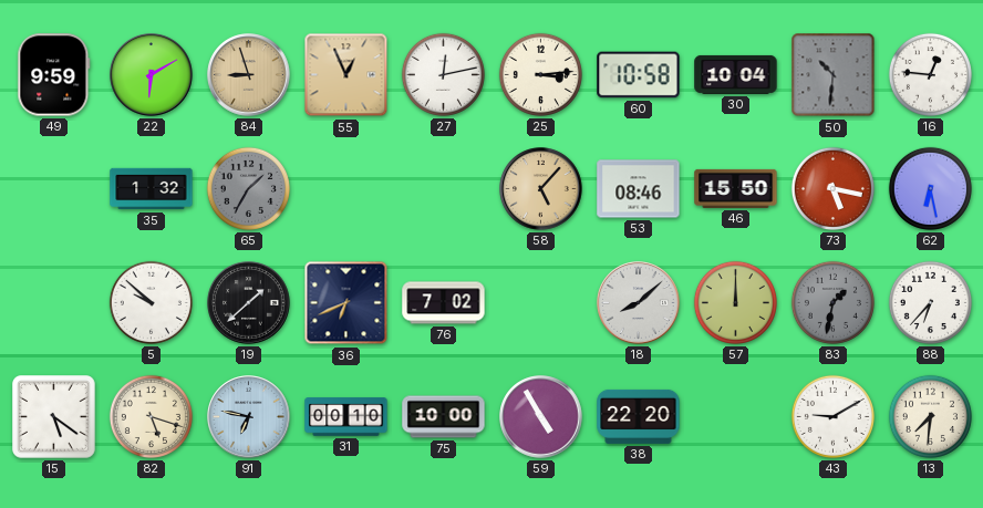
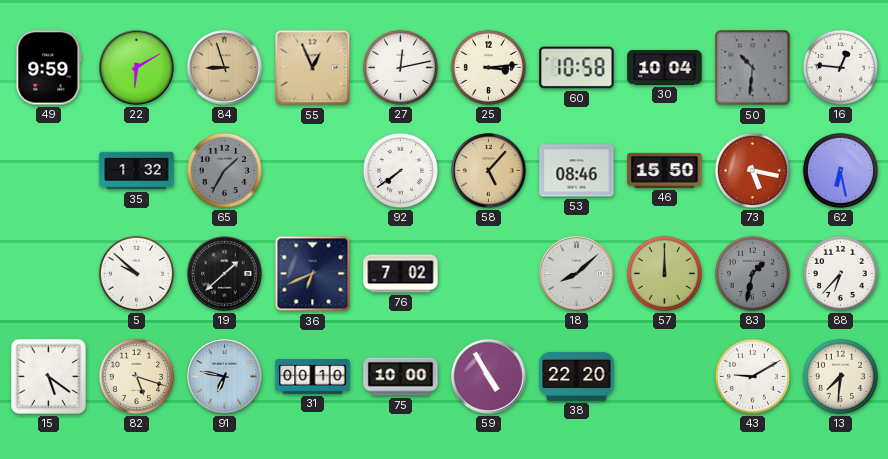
92: none -> 7:39
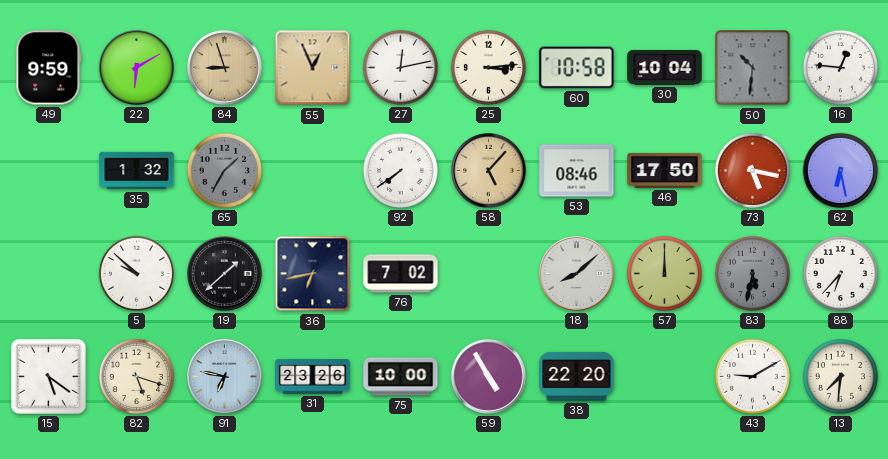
46: 15:50 -> 17:50
36: 6:41 -> 6:43
83: 1:32 -> 5:32
31: 00:10 -> 23:26
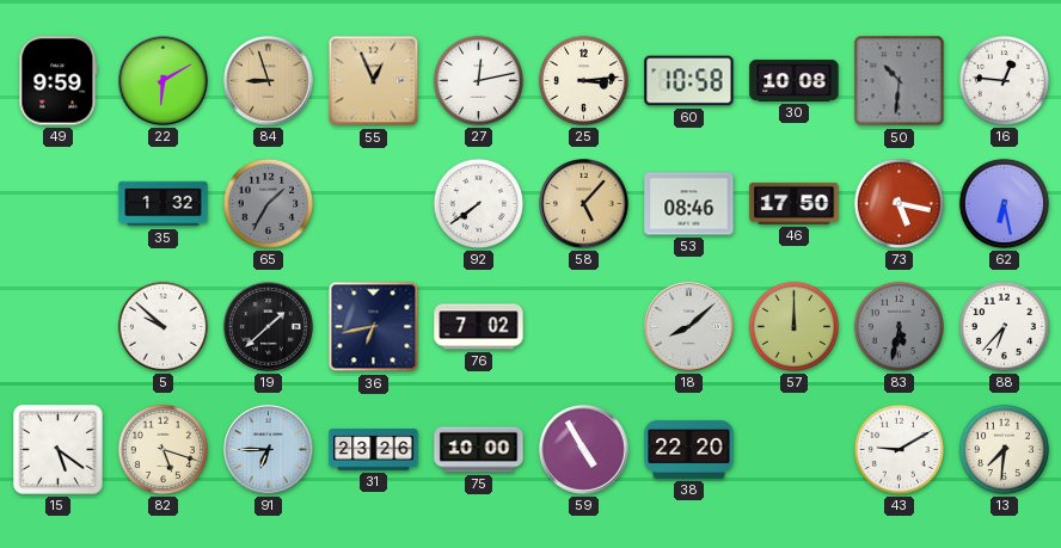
30: 10:04 -> 10:08
91: 6:47 -> 6:45
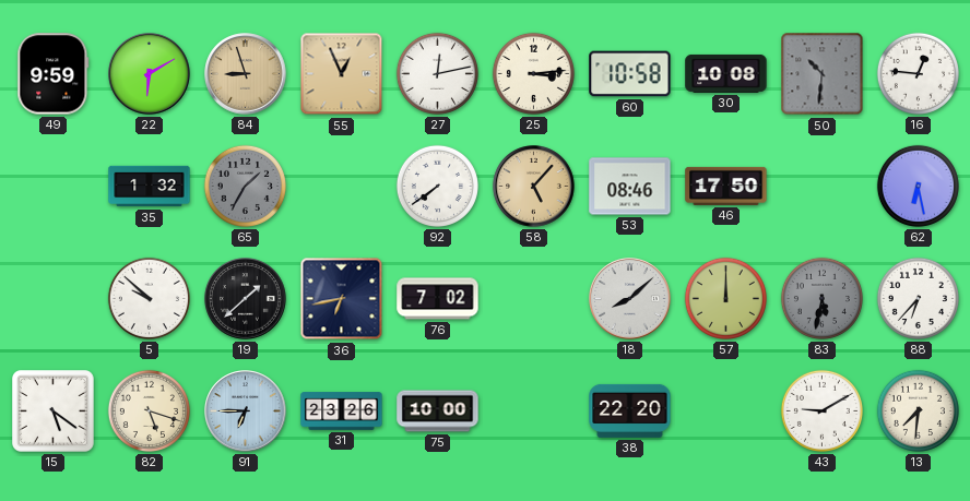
73: 5:17 -> none
59: 4:55 -> none
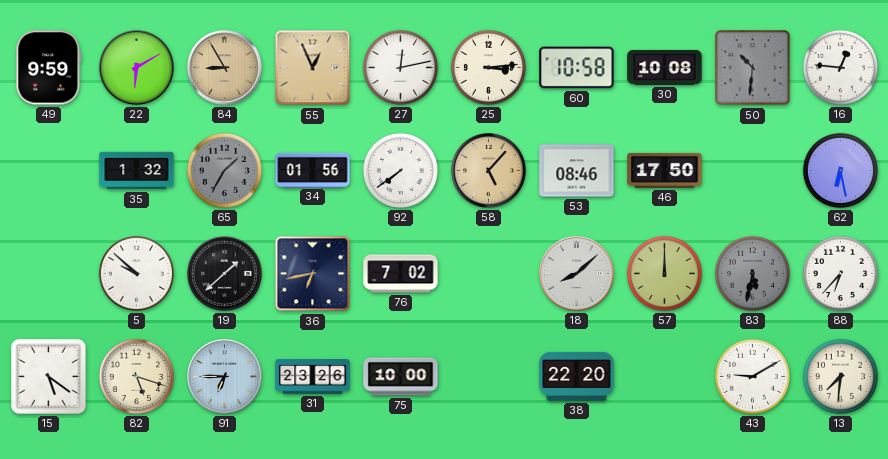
84: 8:57 -> 8:55
34: none -> 01:56
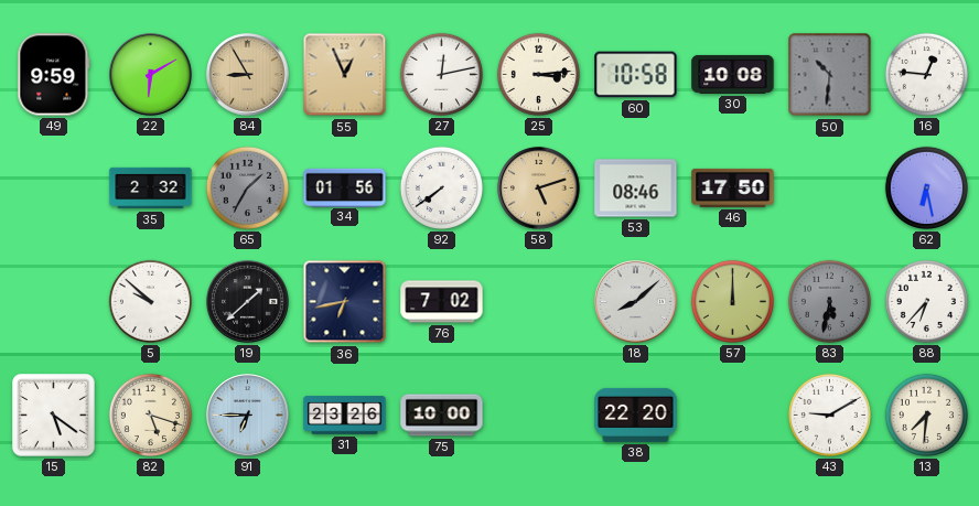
35: 1:32 -> 2:32
58: 5:07 -> 5:12
